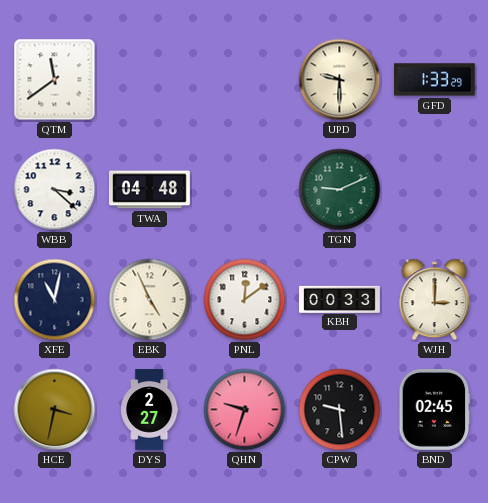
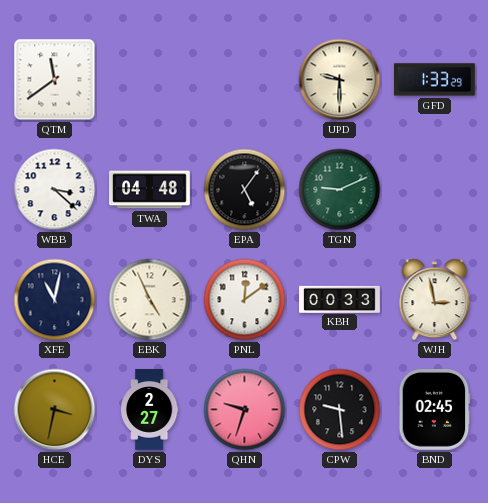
EPA: none -> 5:06
WJH: 3:00 -> 2:58
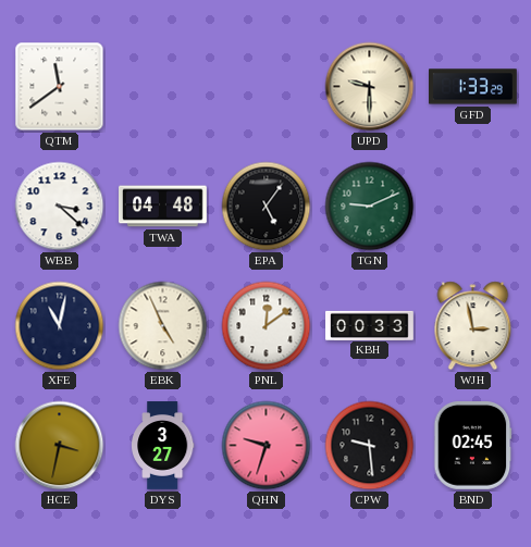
DYS: 2:27 -> 3:27
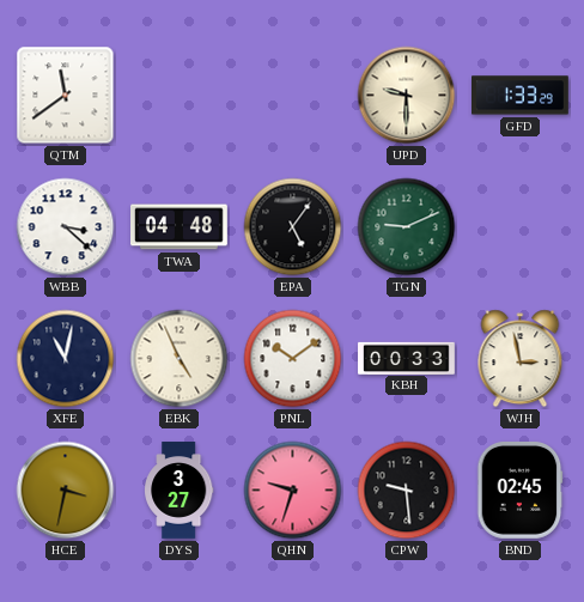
PNL: 12:09 -> 10:09
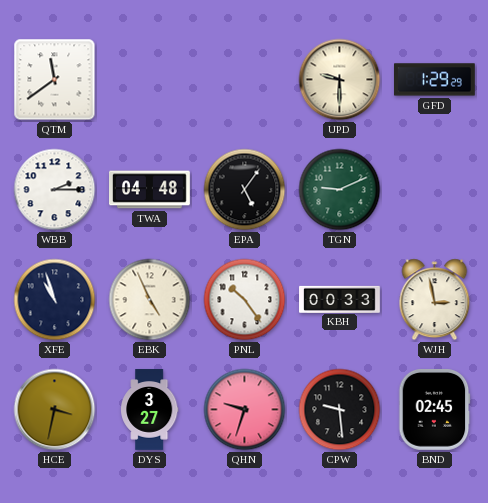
GFD: 1:33 -> 1:29
WBB: 3:22 -> 2:15
XFE: 11:02 -> 10:57
PNL: 10:09 -> 10:24
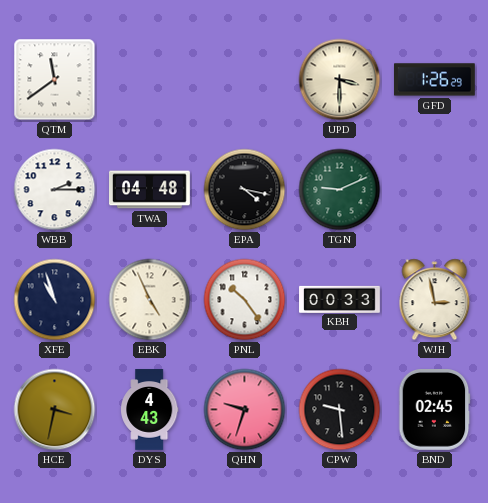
UPD: 9:30 -> 3:30
GFD: 1:29 -> 1:26
EPA: 5:06 -> 4:17
DYS: 3:27 -> 4:43
